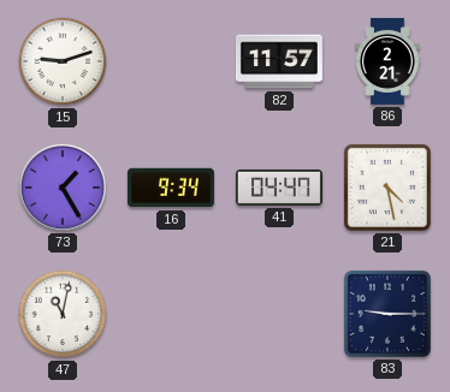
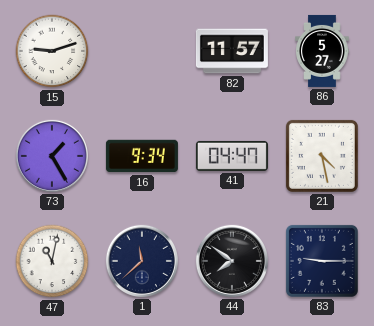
86: 2:21 -> 5:27
1: none -> 11:38
44: none -> 7:51
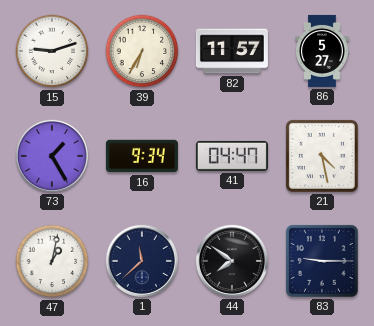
39: none -> 6:35
47: 11:02 -> 1:02
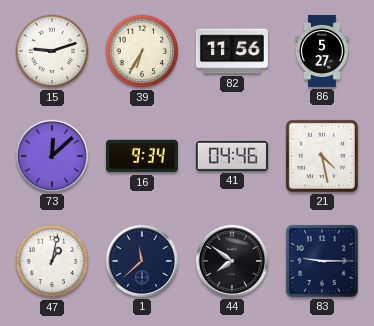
82: 11:57 -> 11:56
73: 1:25 -> 12:08
41: 04:47 -> 04:46
